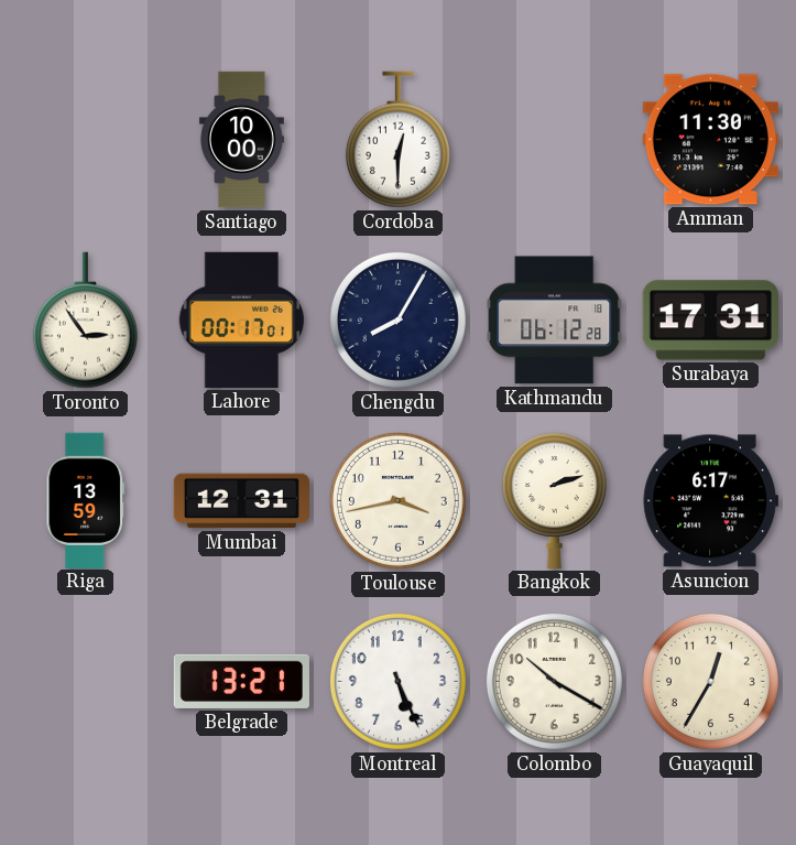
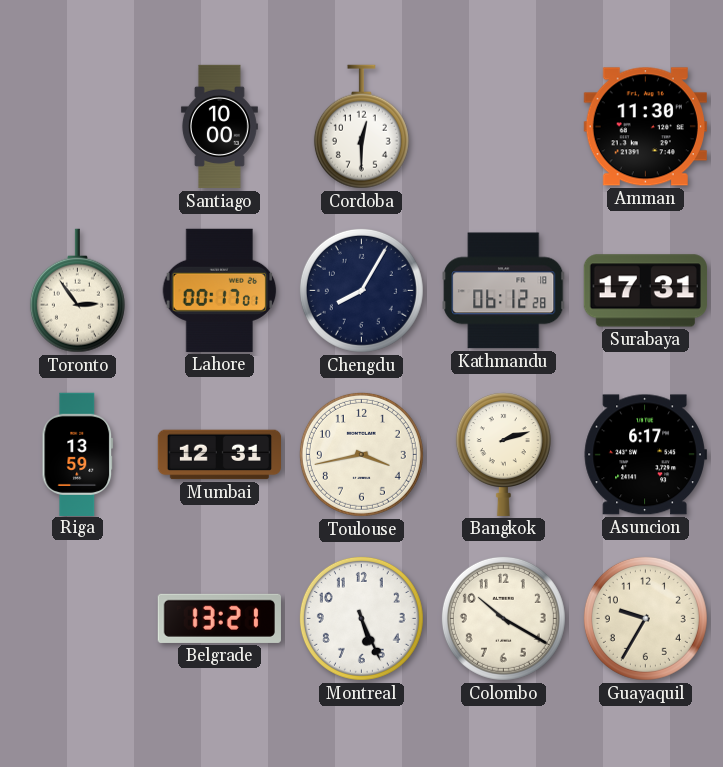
Guayaquil: 12:35 -> 9:35
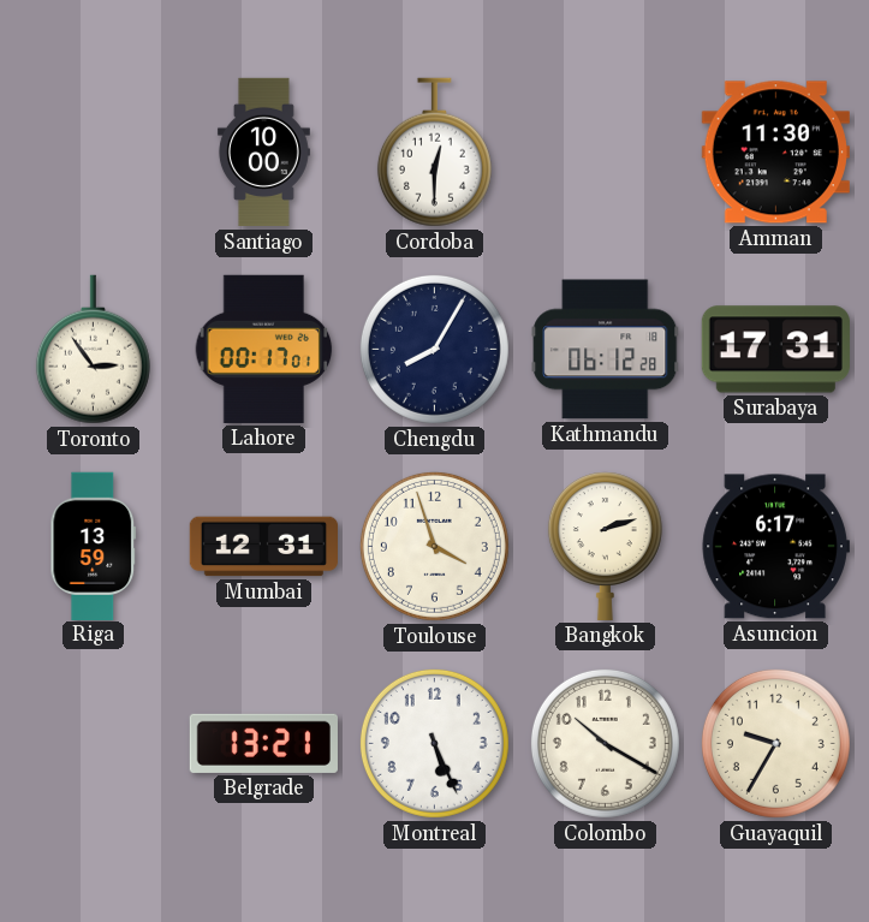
Toulouse: 3:43 -> 3:57
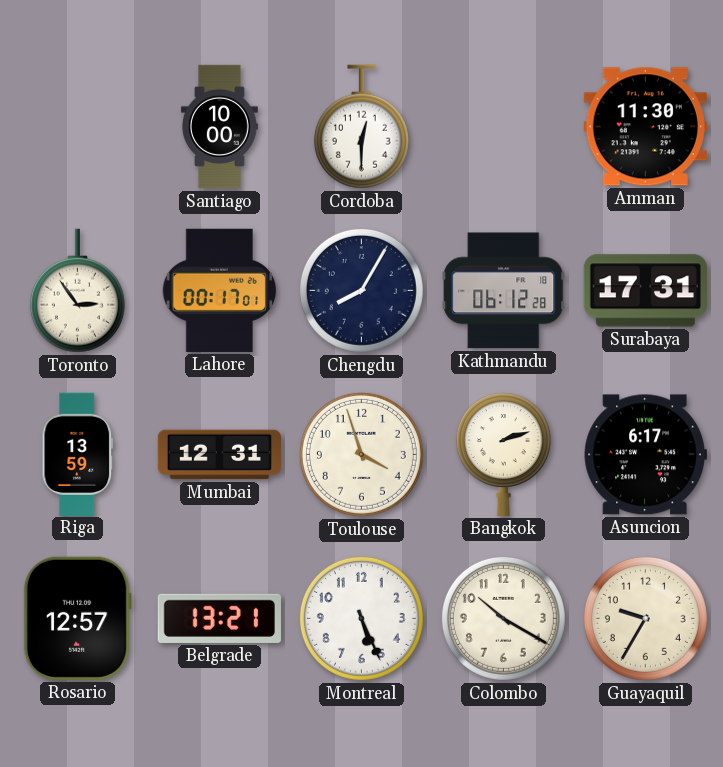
Rosario: none -> 12:57
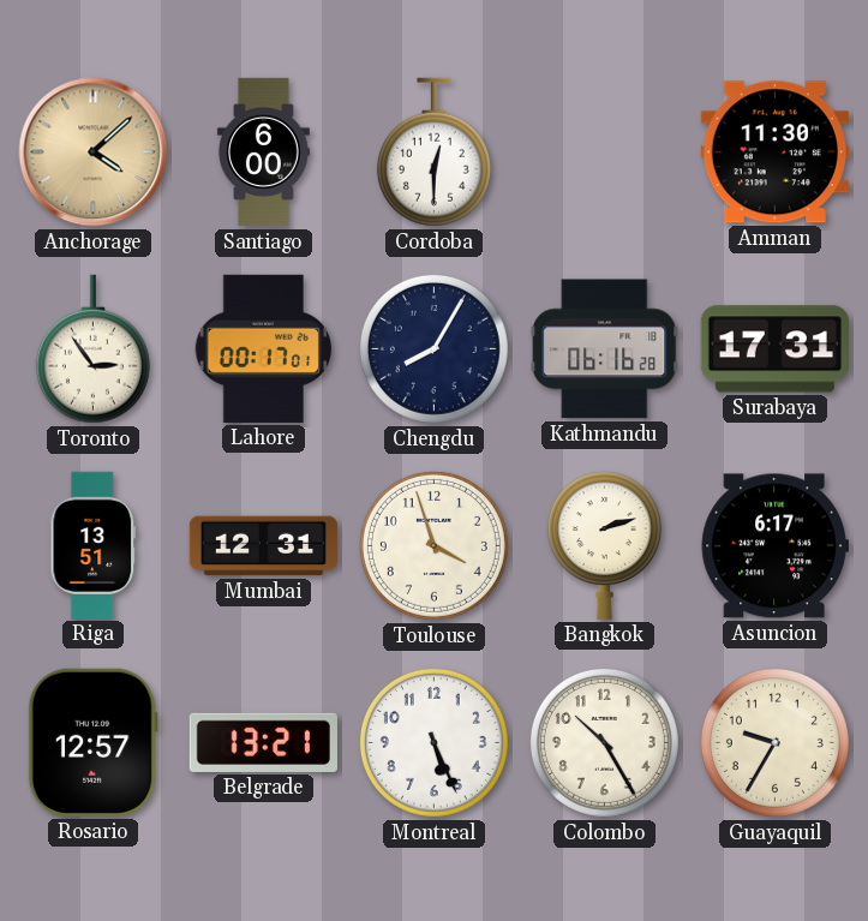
Anchorage: none -> 4:08
Santiago: 10:00 -> 6:00
Kathmandu: 06:12 -> 06:16
Riga: 13:59 -> 13:51
Colombo: 10:20 -> 10:25
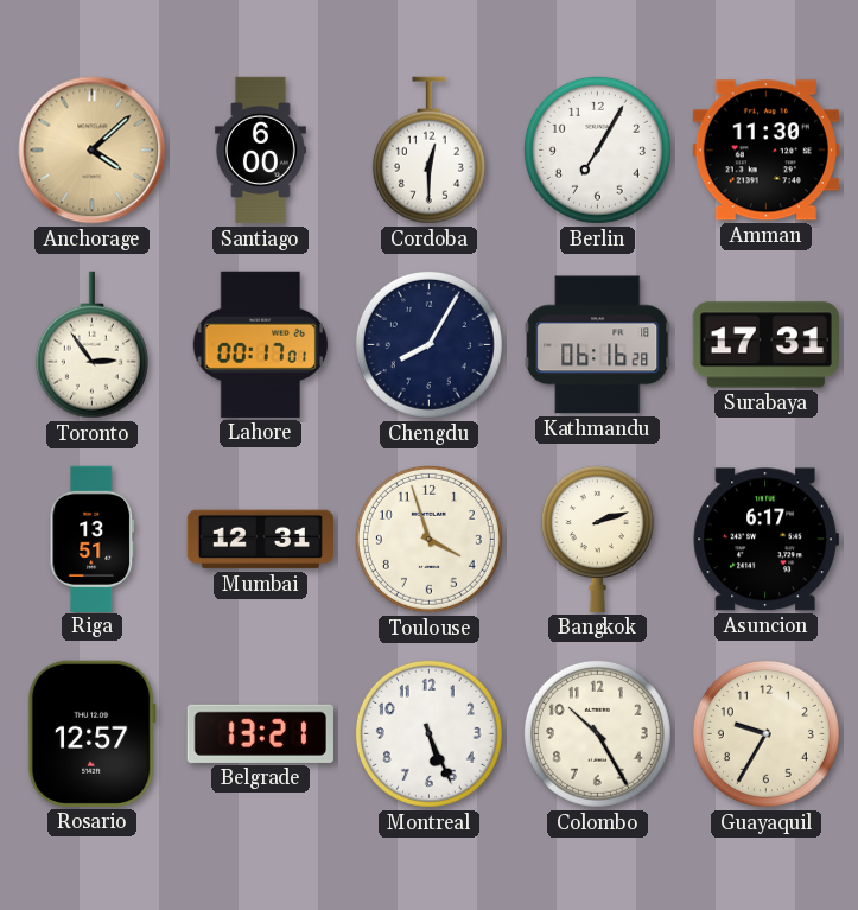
Berlin: none -> 7:05
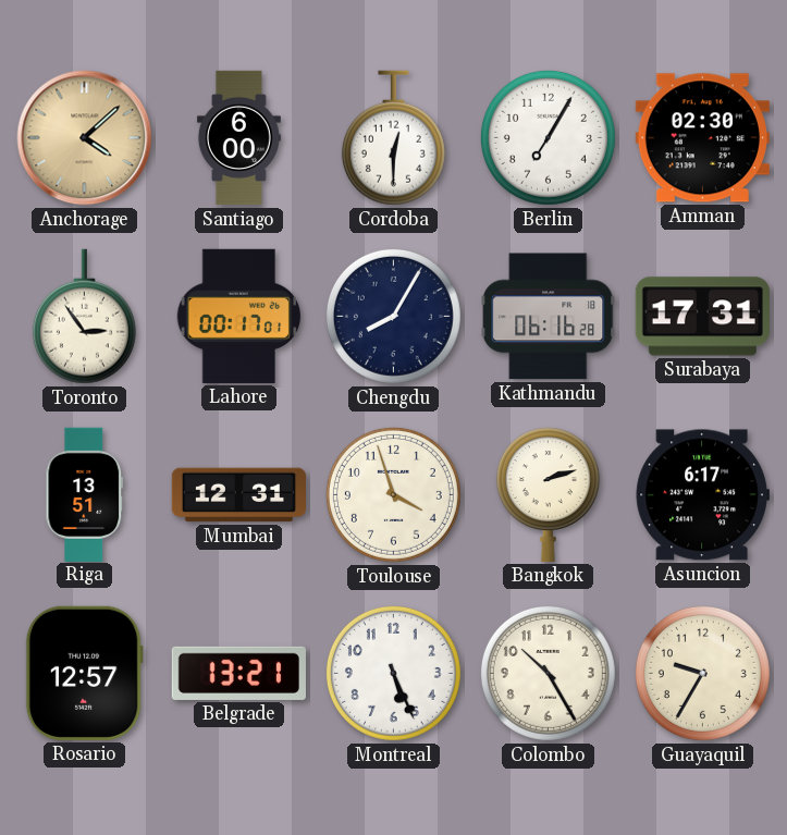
Amman: 11:30 -> 02:30
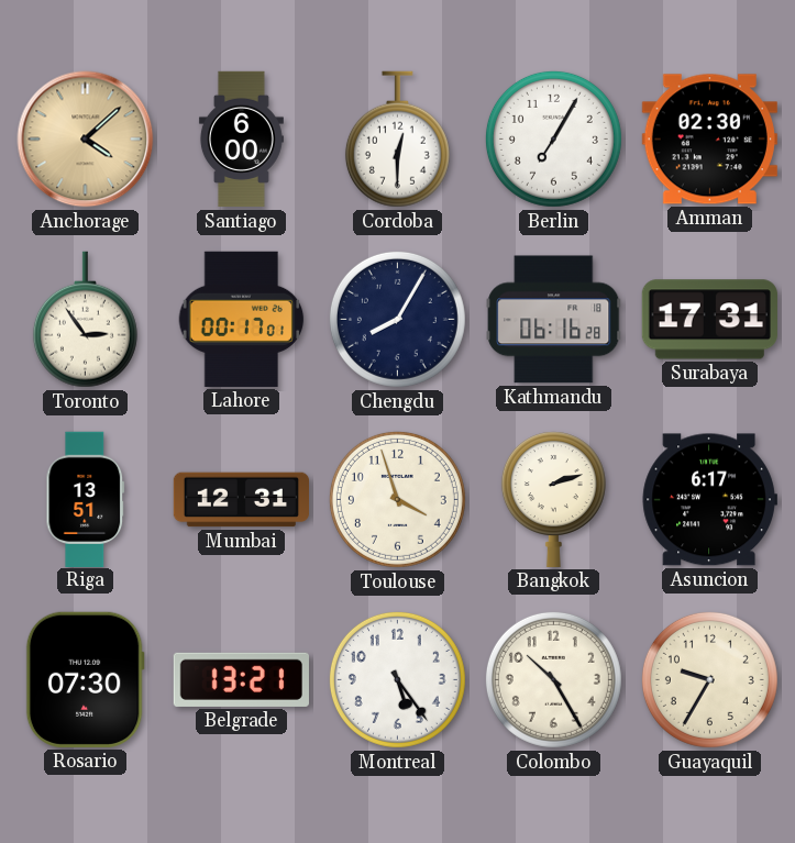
Rosario: 12:57 -> 07:30
Montreal: 5:26 -> 5:24
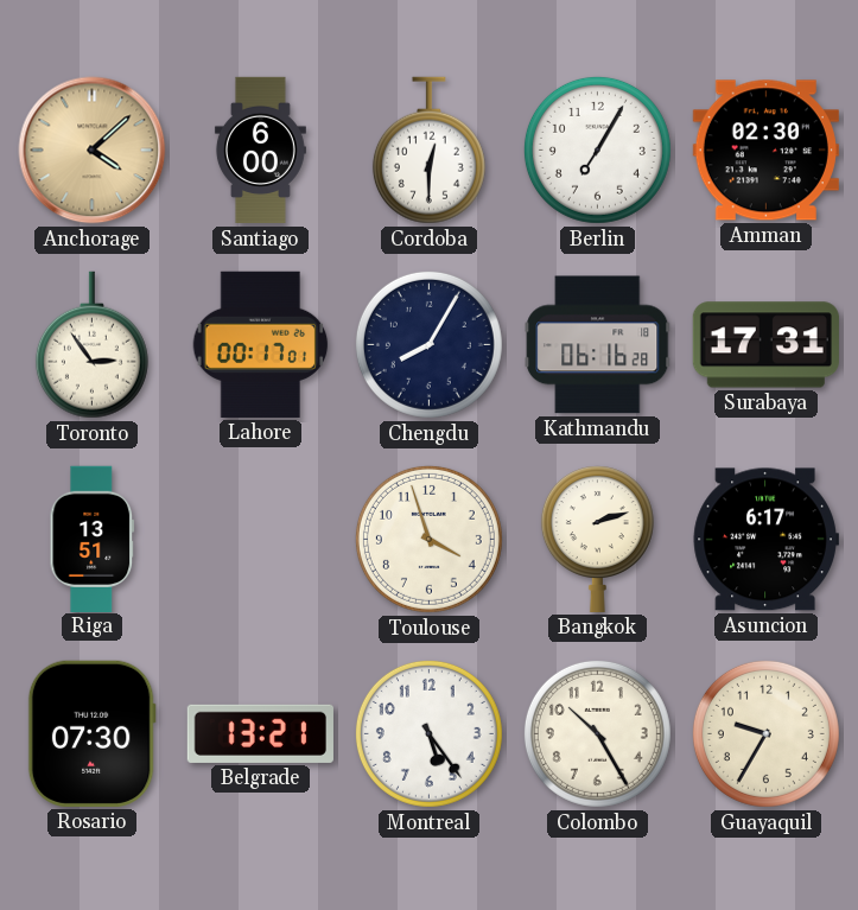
Mumbai: 12:31 -> none
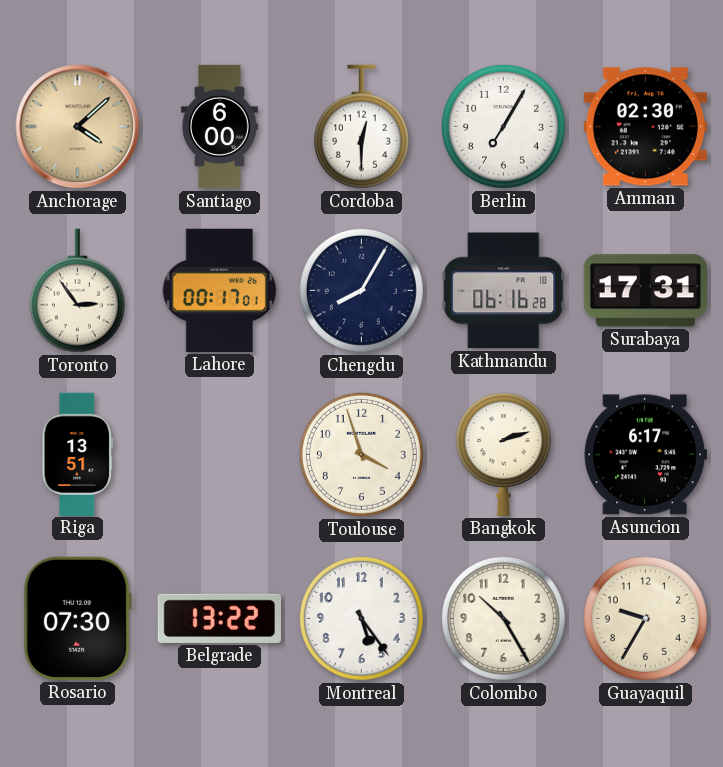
Belgrade: 13:21 -> 13:22
